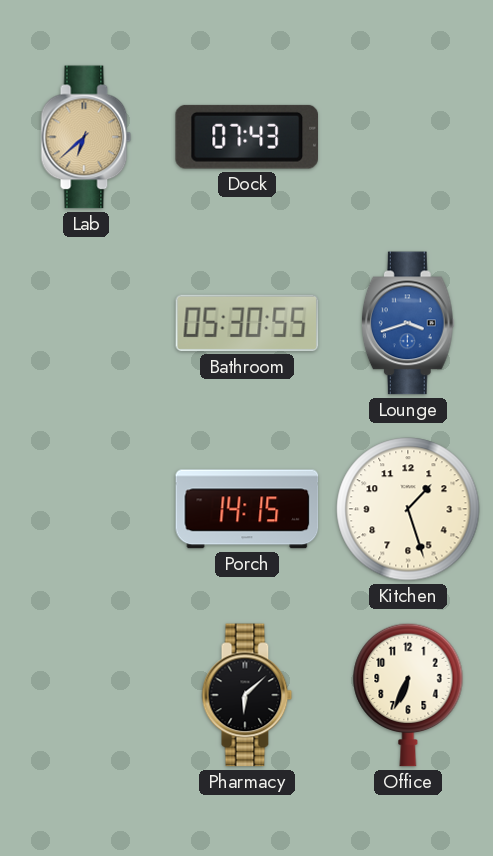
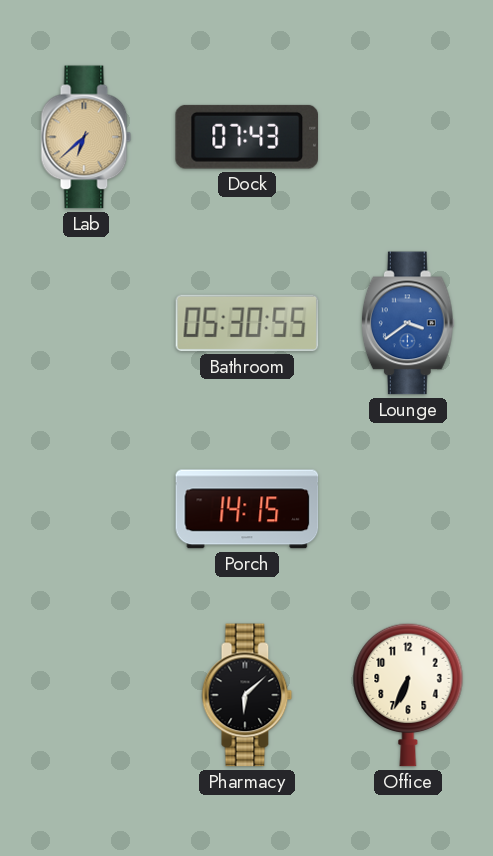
Lounge: 3:42 -> 3:39
Kitchen: 1:27 -> none
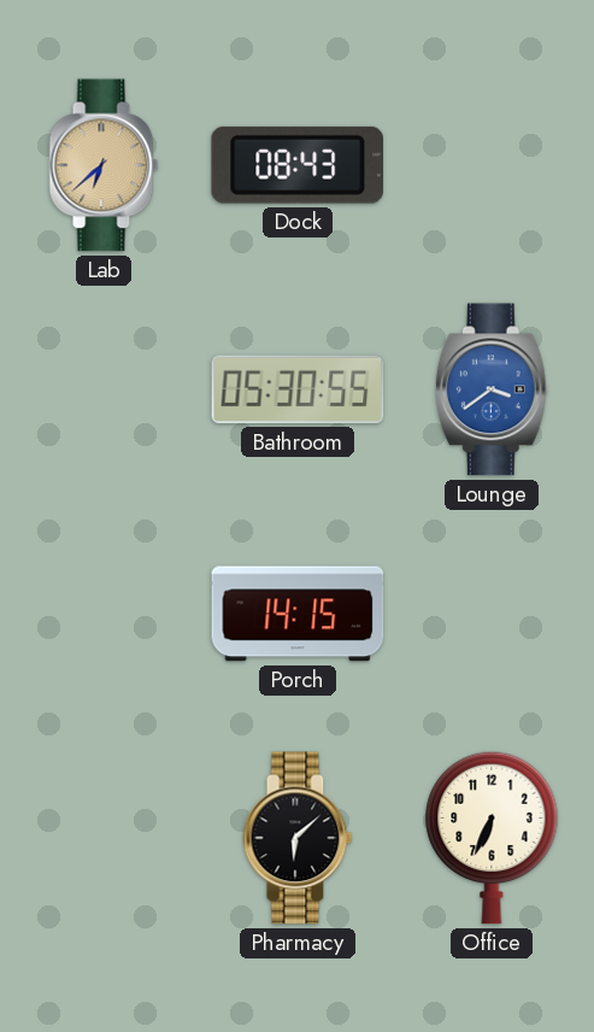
Dock: 07:43 -> 08:43
